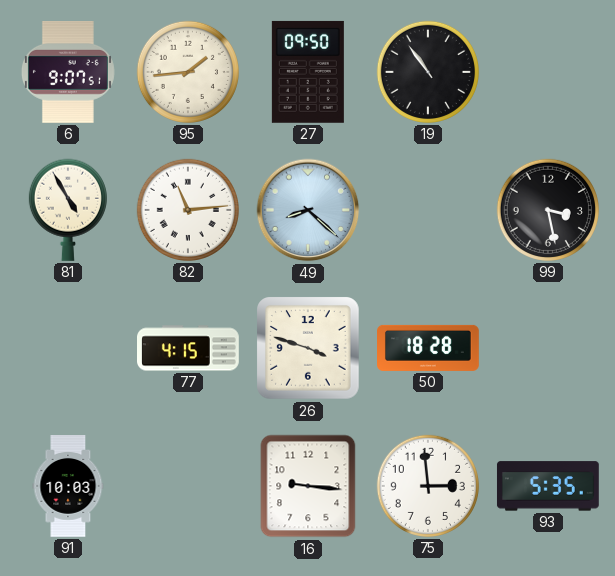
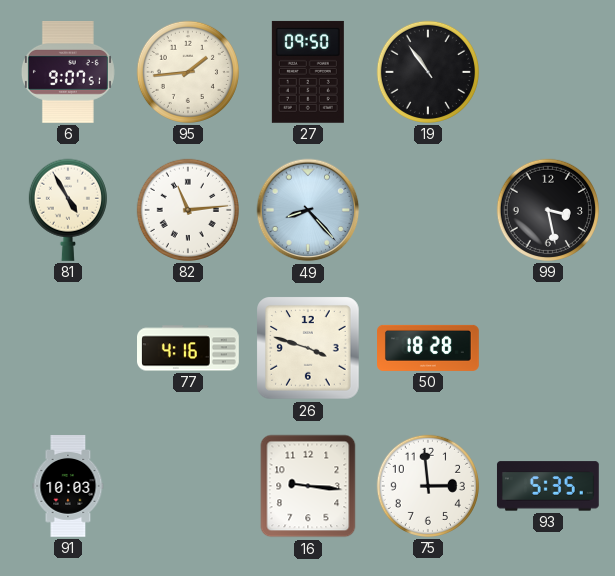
49: 8:22 -> 8:23
77: 4:15 -> 4:16
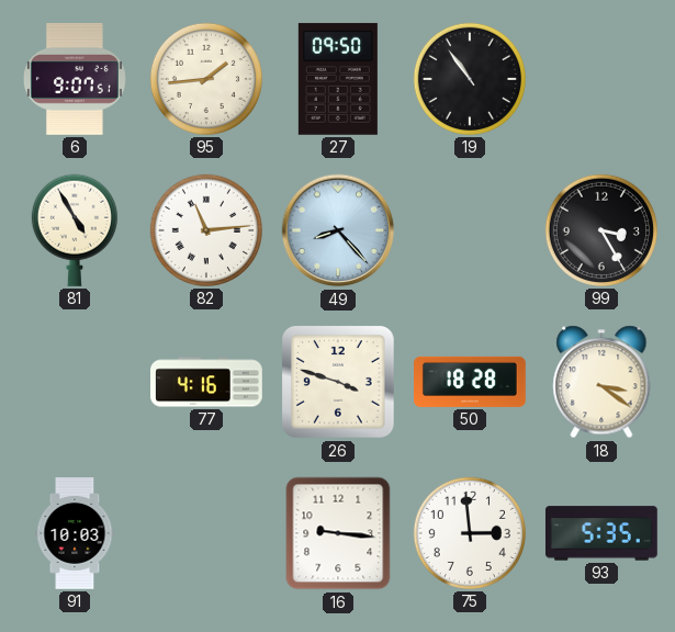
99: 3:28 -> 3:25
18: none -> 3:21
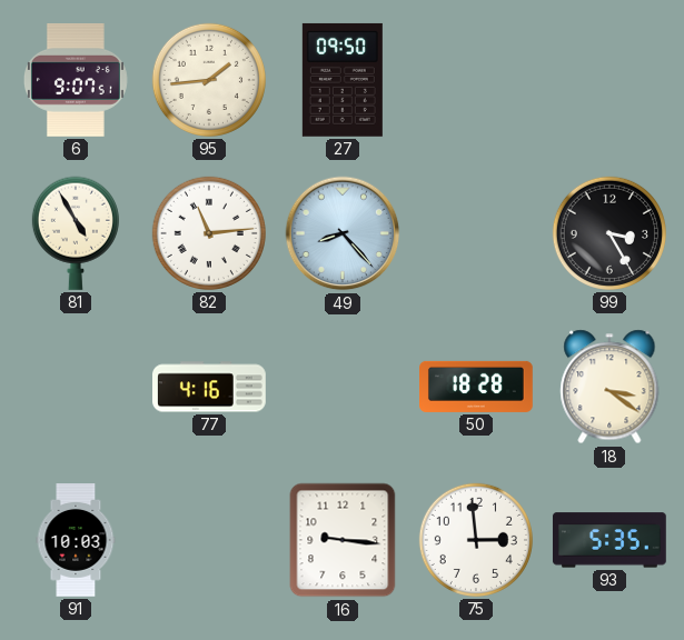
19: 10:54 -> none
26: 3:48 -> none
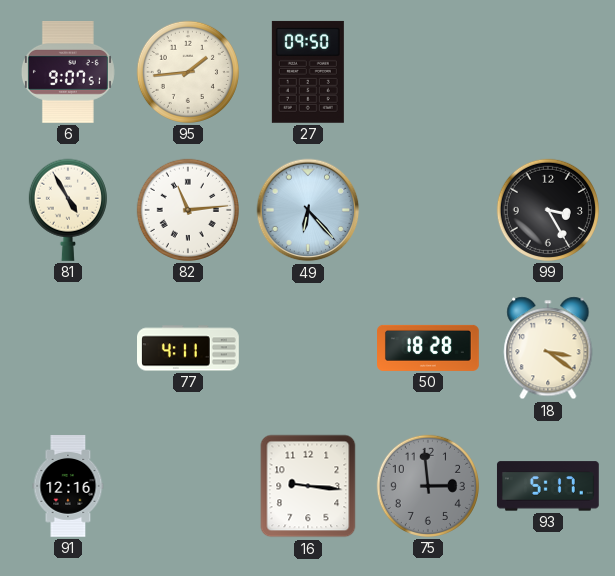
49: 8:23 -> 6:23
77: 4:16 -> 4:11
91: 10:03 -> 12:16
75 dial: white -> grey
93: 5:35 -> 5:17
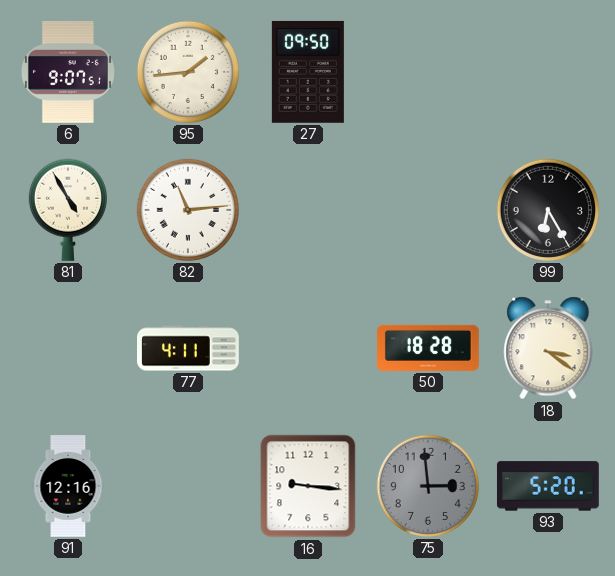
49: 6:23 -> none
99: 3:25 -> 6:25
93: 5:17 -> 5:20
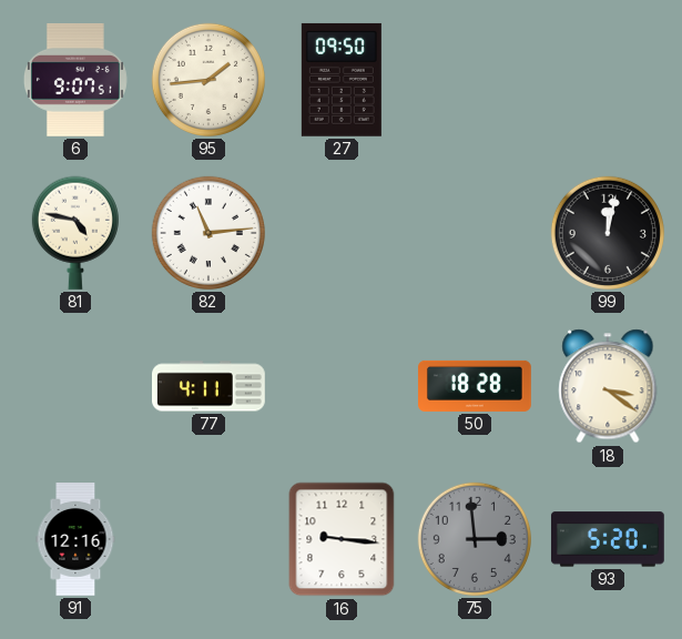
81: 4:55 -> 4:47
99: 6:25 -> 12:02
